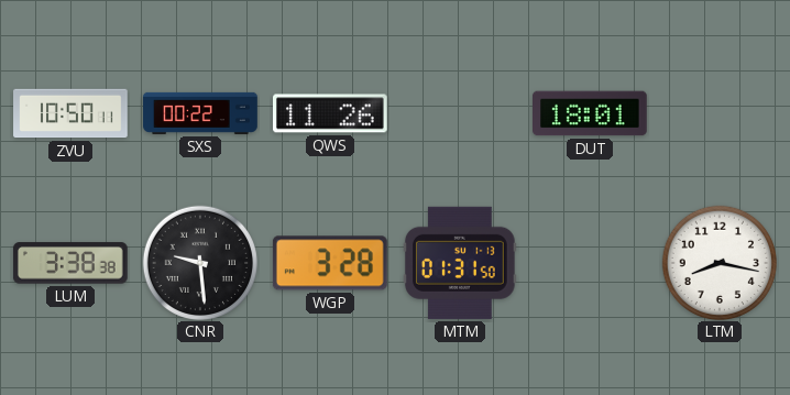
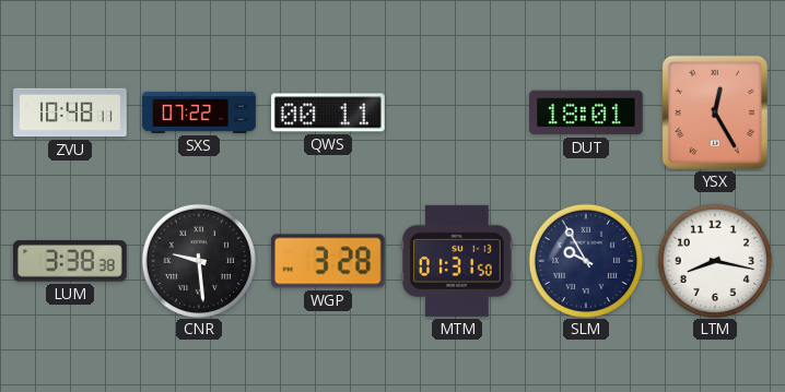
ZVU: 10:50 -> 10:48
SXS: 00:22 -> 07:22
QWS: 11:26 -> 00:11
YSX: none -> 12:25
SLM: none -> 9:55
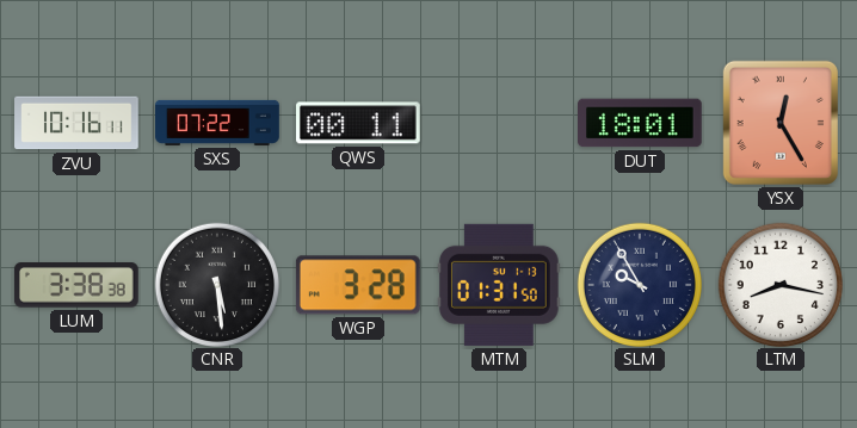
ZVU: 10:48 -> 10:16
CNR: 9:29 -> 5:29
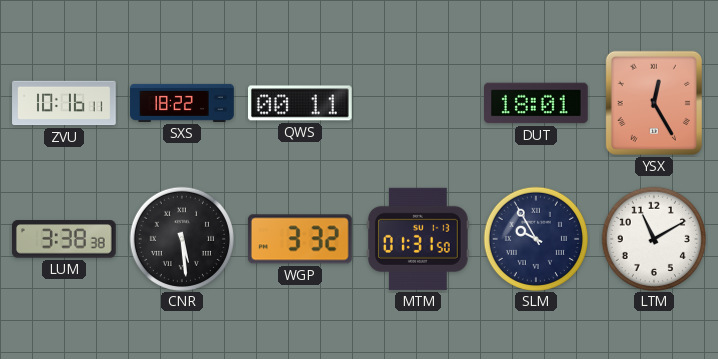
SXS: 07:22 -> 18:22
WGP: 3:28 -> 3:32
LTM: 8:17 -> 11:10
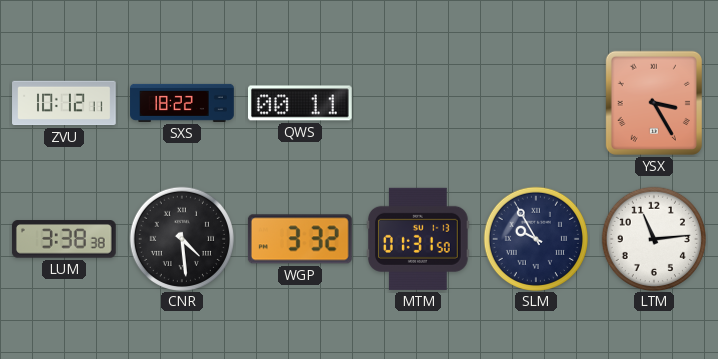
ZVU: 10:16 -> 10:12
DUT: 18:01 -> none
YSX: 12:25 -> 3:25
CNR: 5:29 -> 4:29
LTM: 11:10 -> 11:14
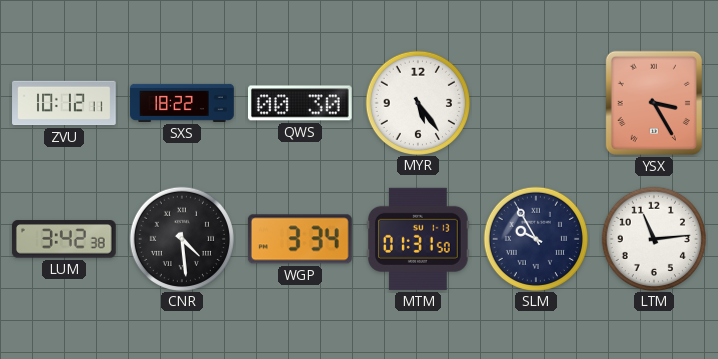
QWS: 00:11 -> 00:30
MYR: none -> 5:24
LUM: 3:38 -> 3:42
WGP: 3:32 -> 3:34
